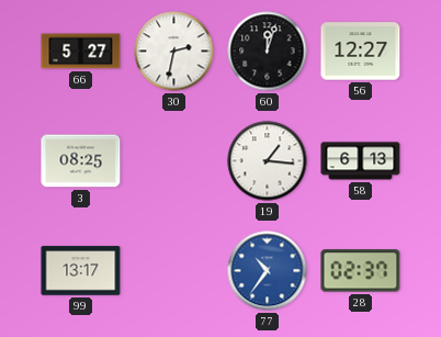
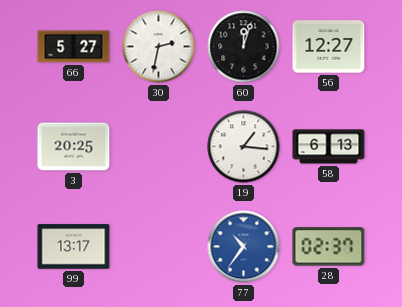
3: 08:25 -> 20:25
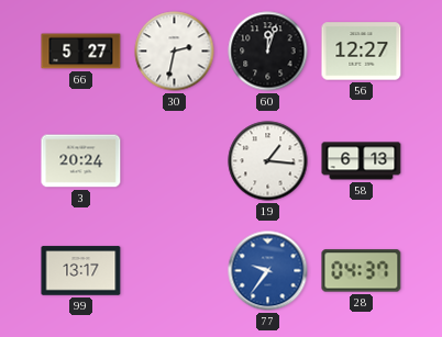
3: 20:25 -> 20:24
77: 10:36 -> 9:36
28: 02:37 -> 04:37
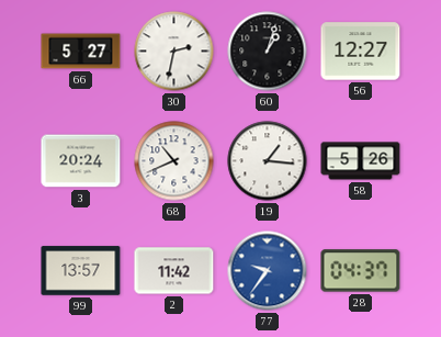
60: 12:03 -> 1:03
68: none -> 10:41
58: 6:13 -> 5:26
99: 13:17 -> 13:57
2: none -> 11:42
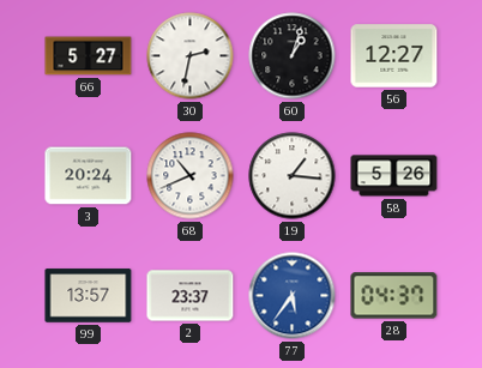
2: 11:42 -> 23:37
77: 9:36 -> 5:36
